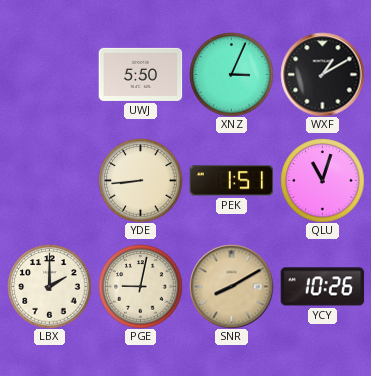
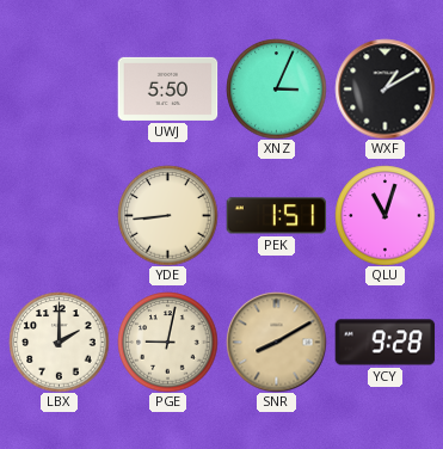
YCY: 10:26 -> 9:28
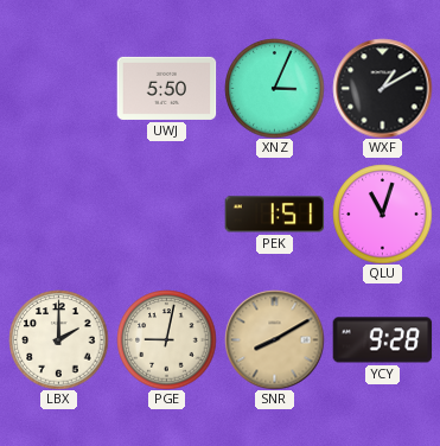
YDE: 8:44 -> none
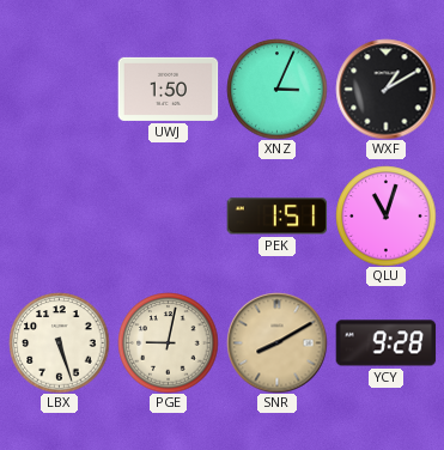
UWJ: 5:50 -> 1:50
LBX: 2:00 -> 5:27
